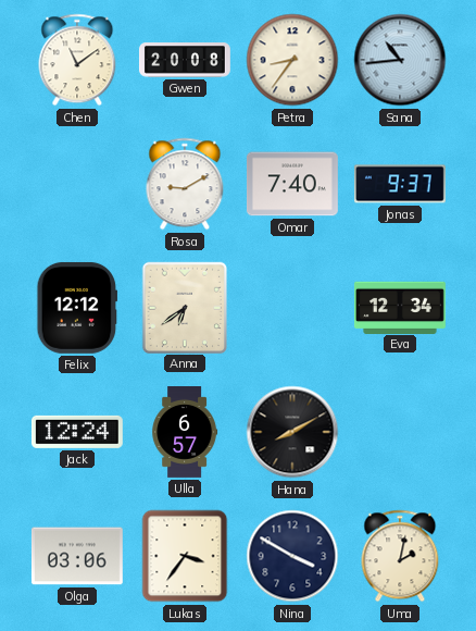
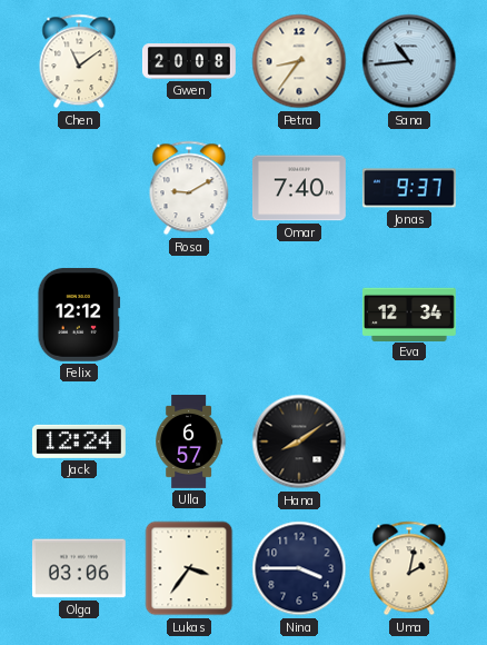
Anna: 6:39 -> none
Hana: 8:10 -> 8:09
Nina: 3:50 -> 3:45
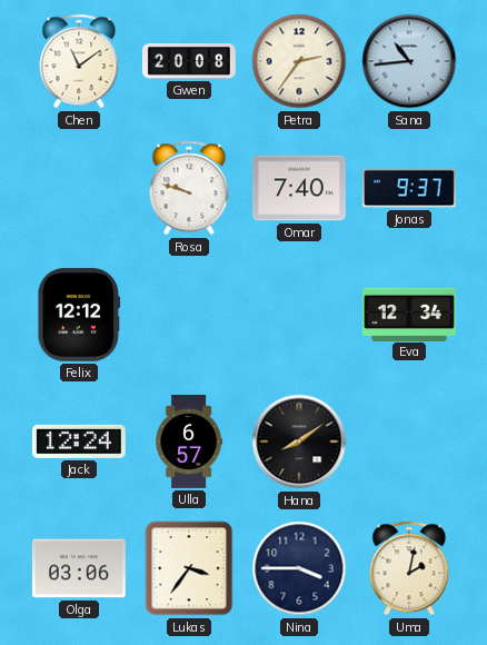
Petra: 8:36 -> 2:36
Rosa: 9:10 -> 9:48
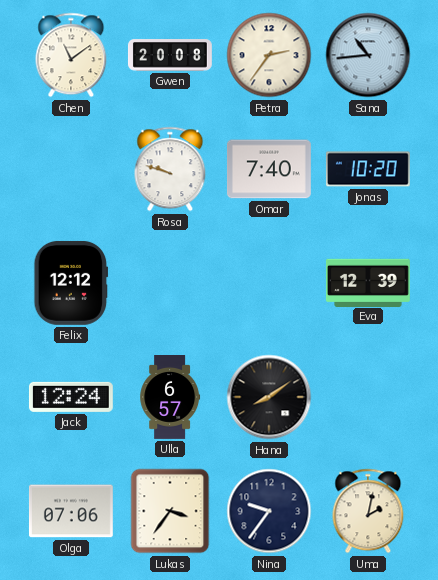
Jonas: 9:37 -> 10:20
Eva: 12:34 -> 12:39
Olga: 03:06 -> 07:06
Nina: 3:45 -> 9:36
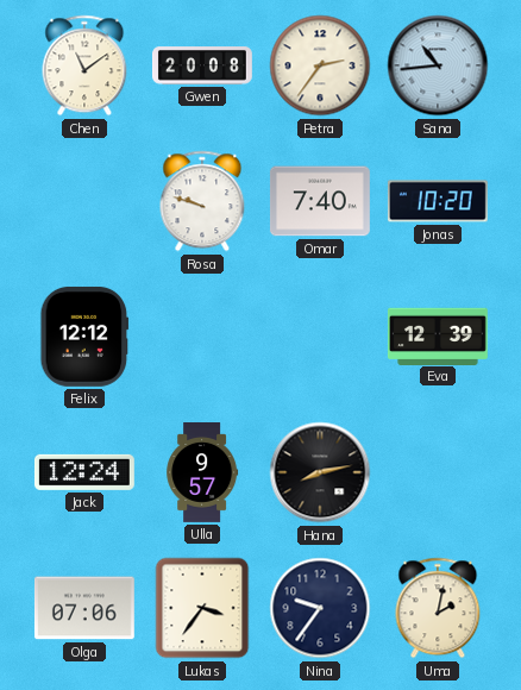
Ulla: 6:57 -> 9:57
Hana: 8:09 -> 8:13
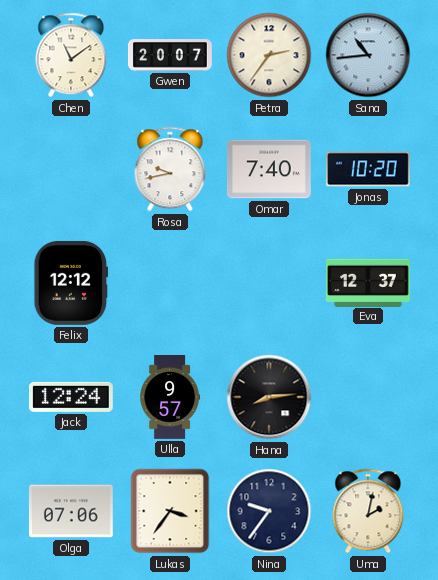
Gwen: 20:08 -> 20:07
Rosa: 9:48 -> 9:43
Eva: 12:39 -> 12:37
Hana: 8:13 -> 8:14
